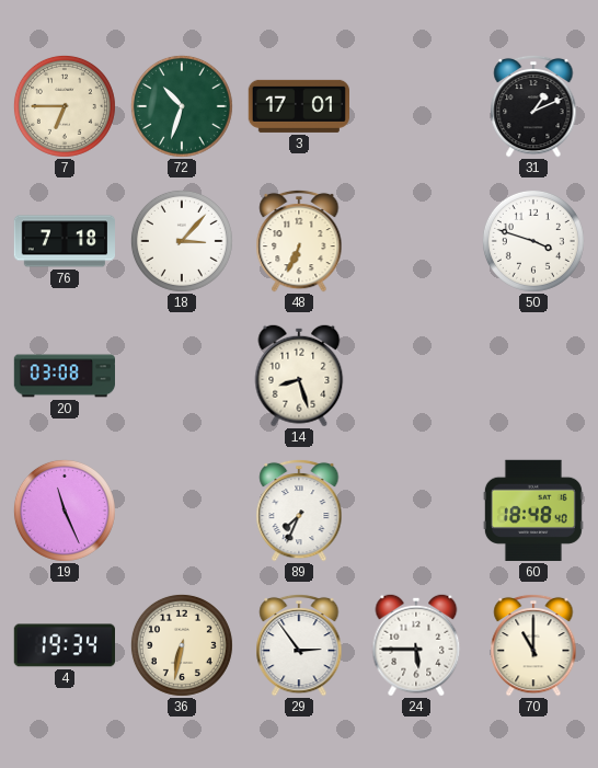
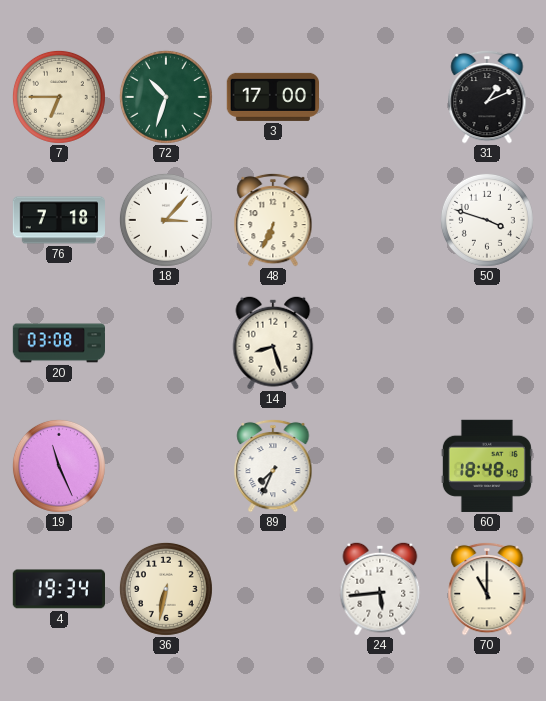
3: 17:01 -> 17:00
29: 2:54 -> none
24: 5:45 -> 5:44
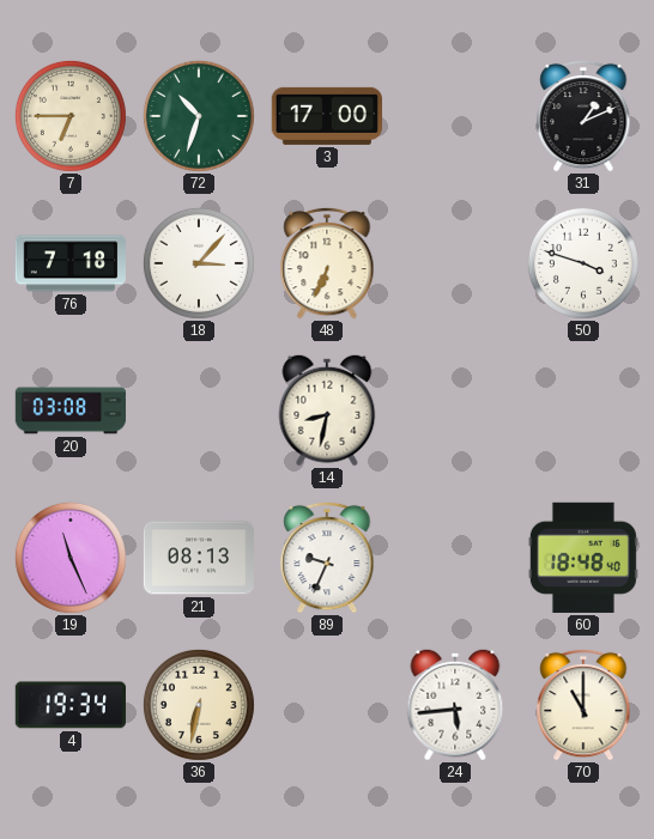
14: 8:27 -> 8:32
21: none -> 08:13
89: 7:34 -> 9:34
